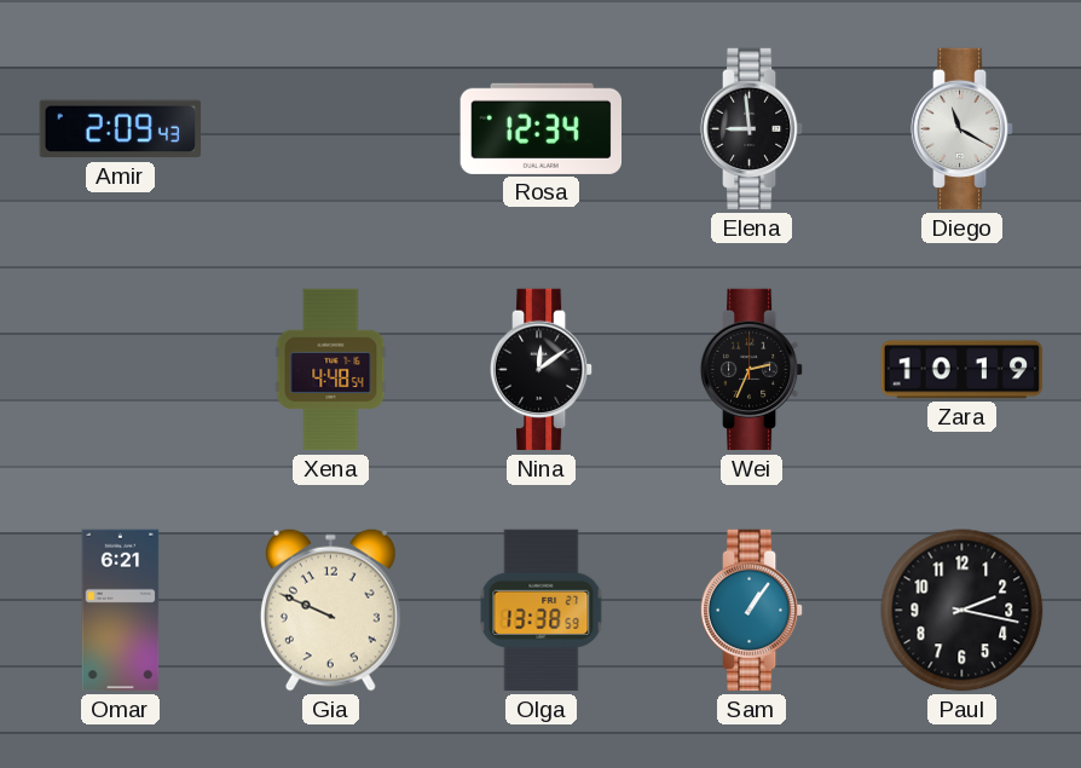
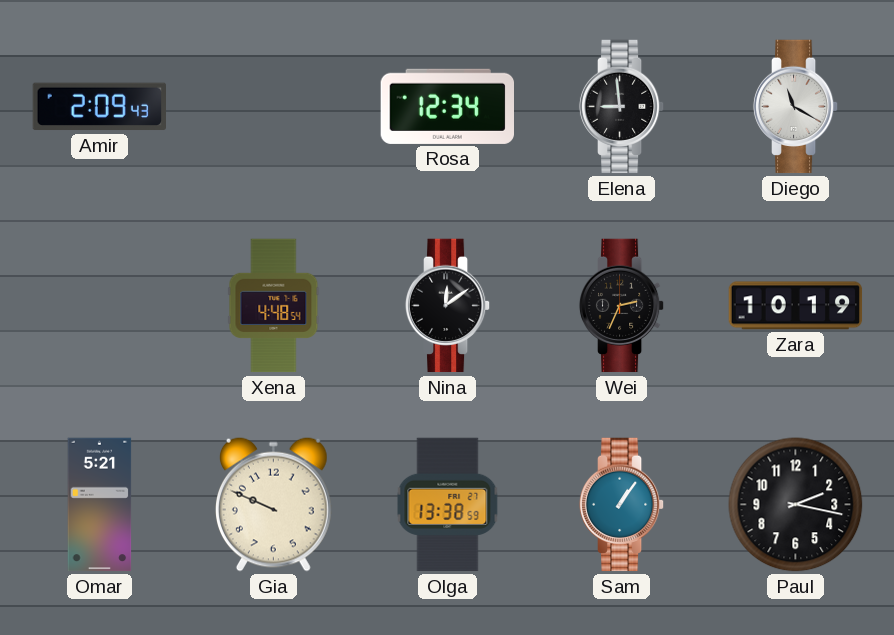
Omar: 6:21 -> 5:21
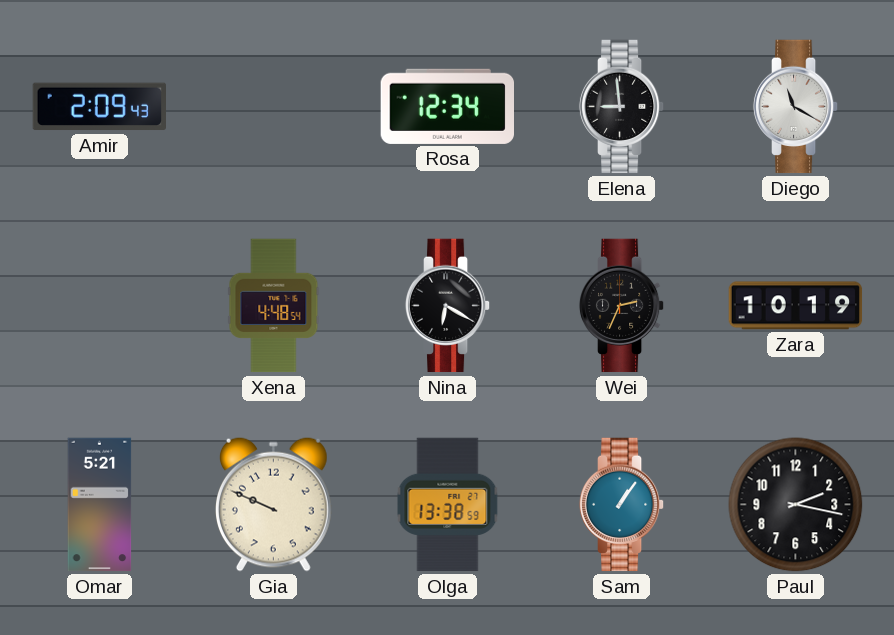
Nina: 12:09 -> 6:20
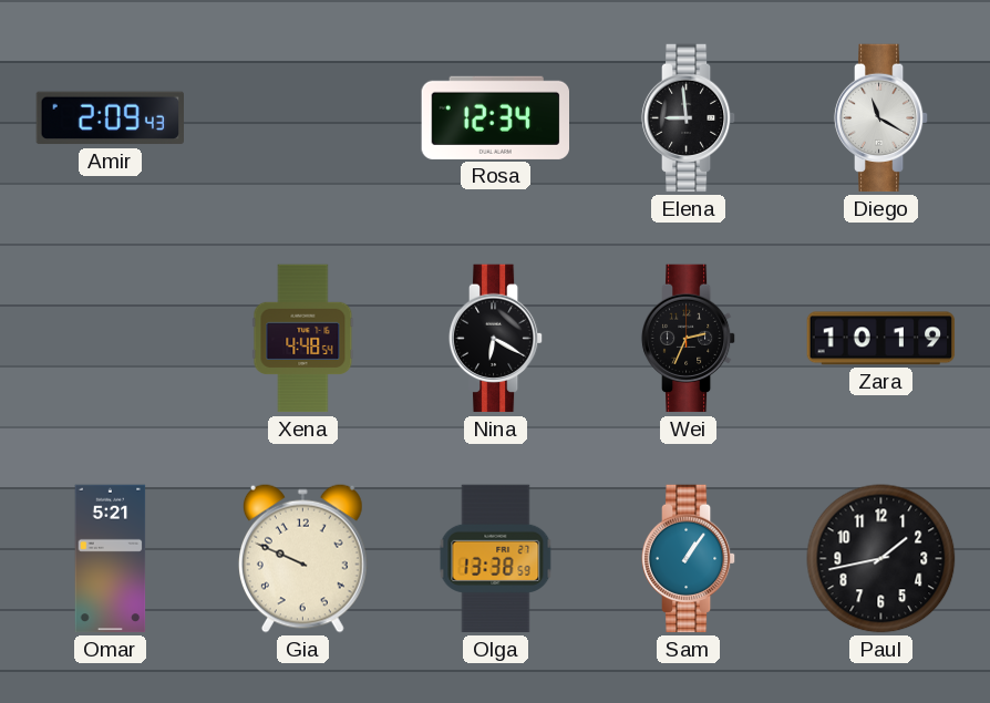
Paul: 2:17 -> 1:43
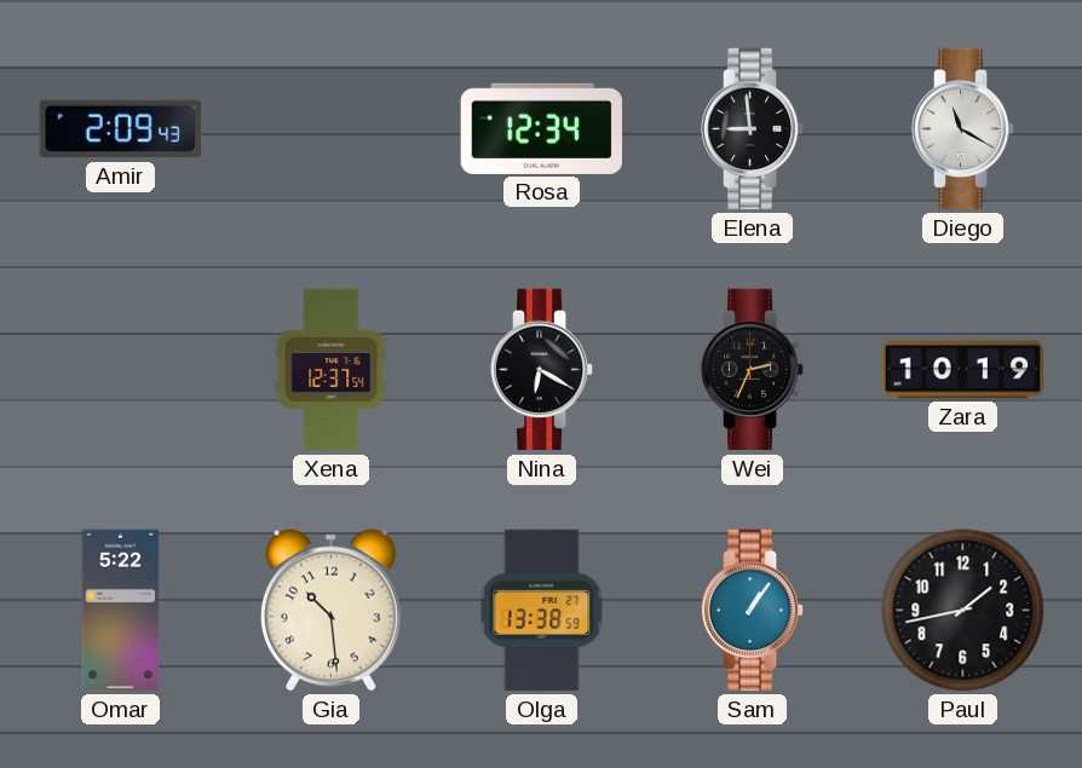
Xena: 4:48 -> 12:37
Omar: 5:21 -> 5:22
Gia: 9:49 -> 10:29
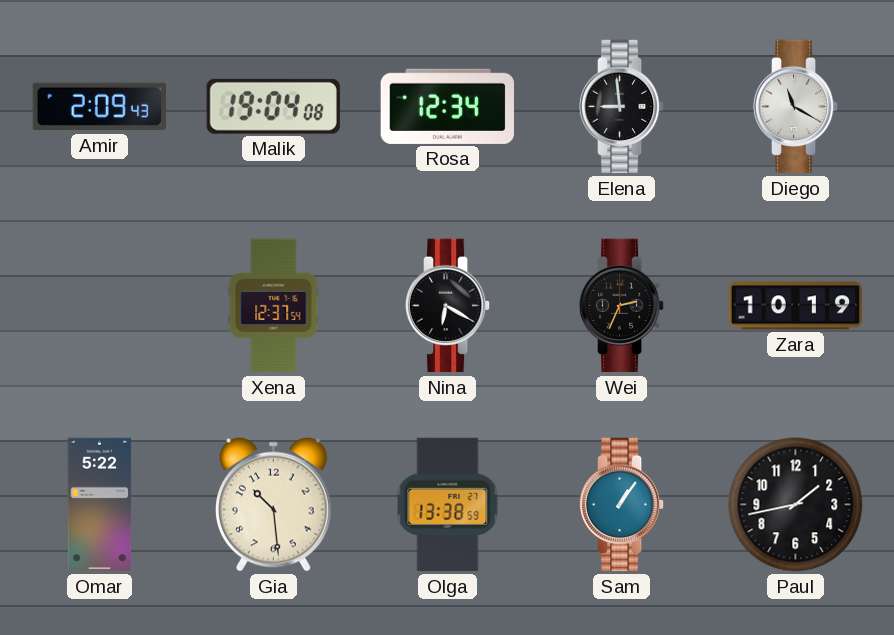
Malik: none -> 19:04
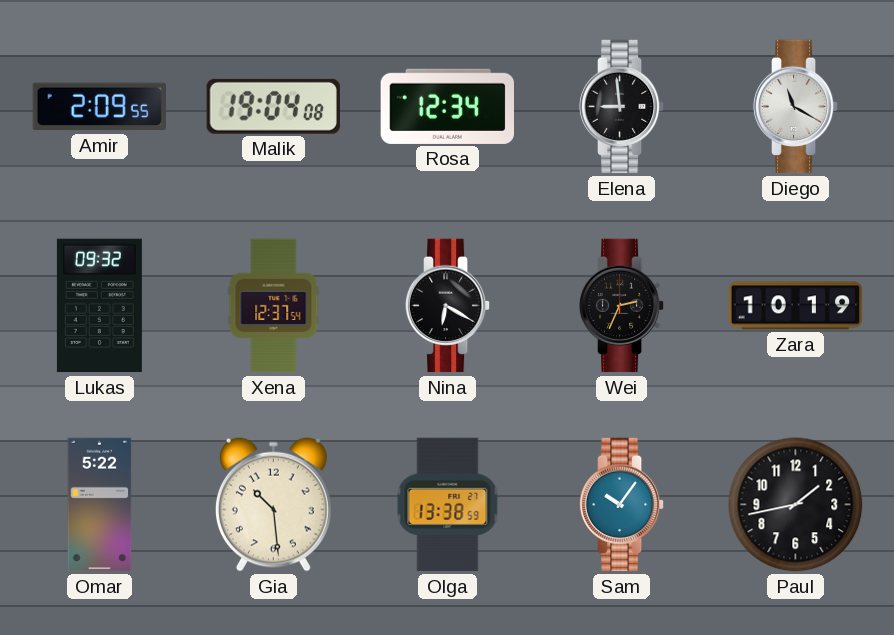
Amir: 2:09:43 -> 2:09:55
Lukas: none -> 09:32
Sam: 1:06 -> 10:06
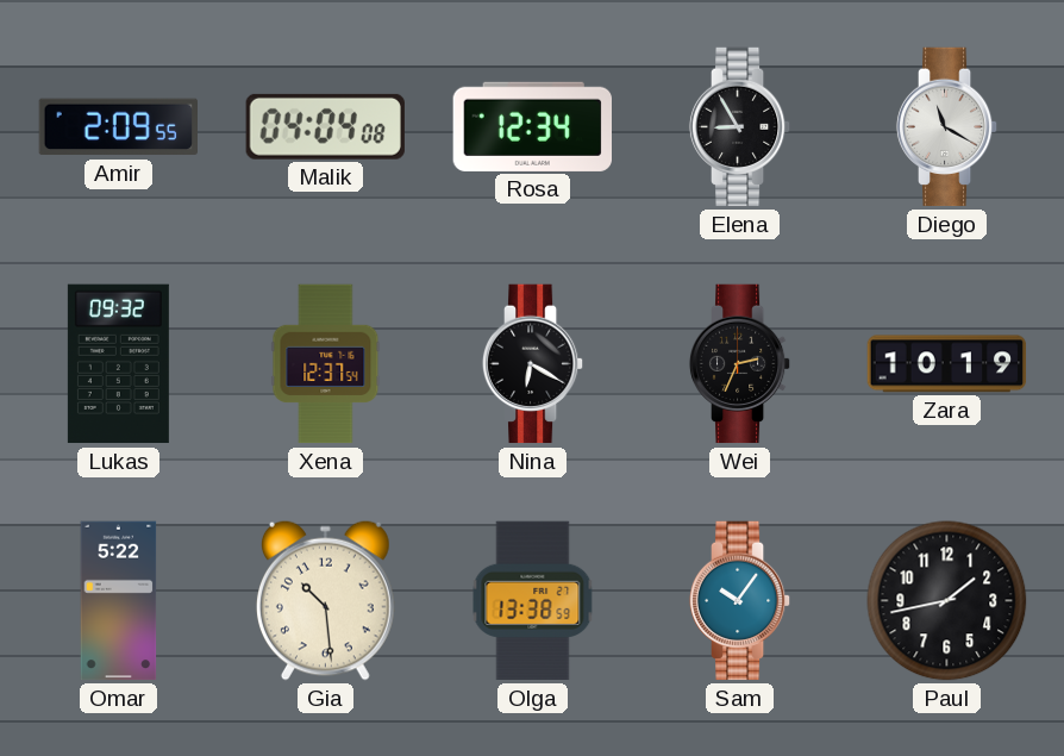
Malik: 19:04 -> 04:04
Elena: 8:59 -> 8:55
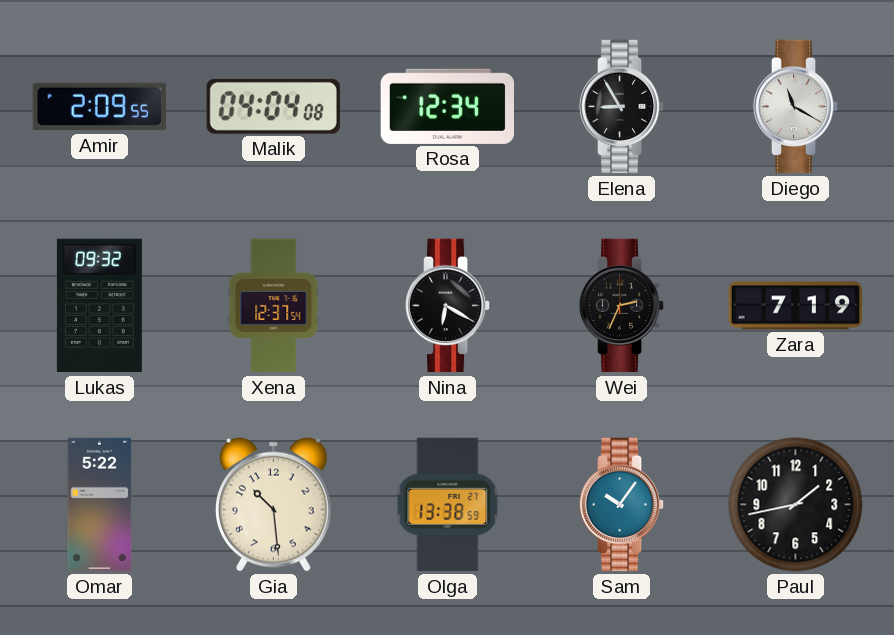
Zara: 10:19 -> 7:19
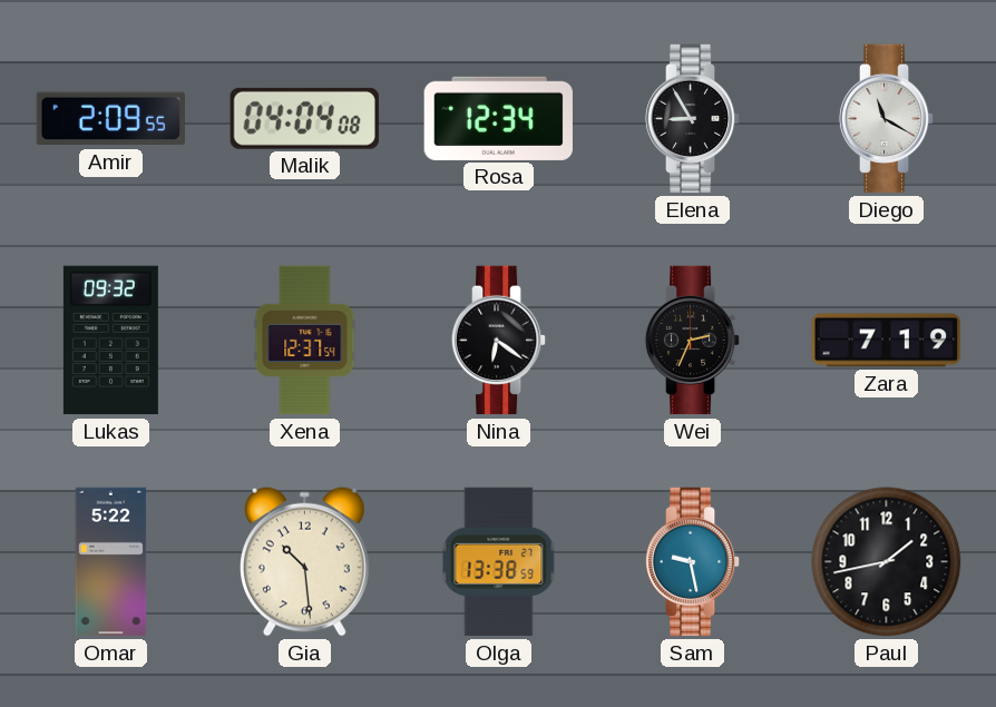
Nina: 6:20 -> 6:21
Sam: 10:06 -> 9:28
